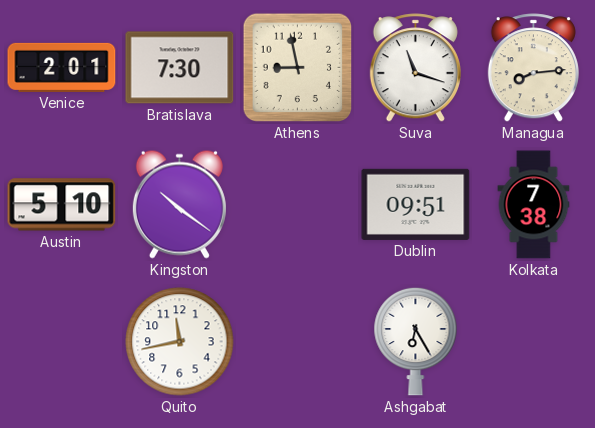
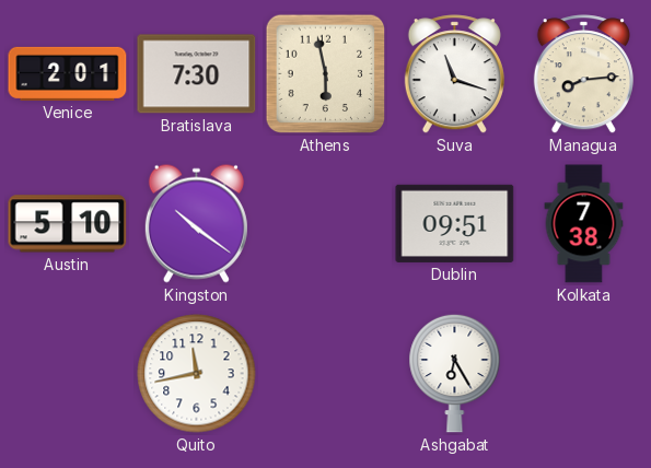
Athens: 8:58 -> 5:58
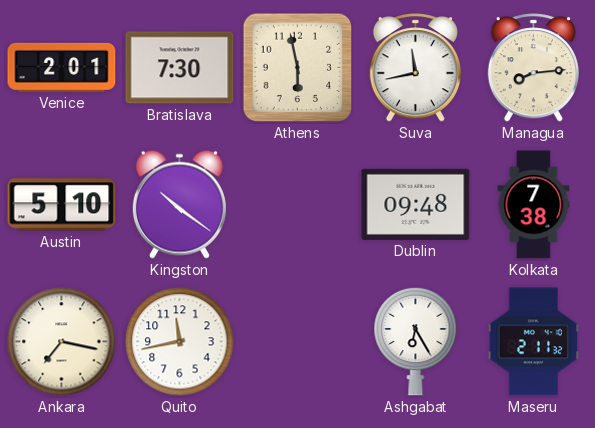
Suva: 11:18 -> 11:43
Dublin: 09:51 -> 09:48
Ankara: none -> 7:17
Maseru: none -> 2:11
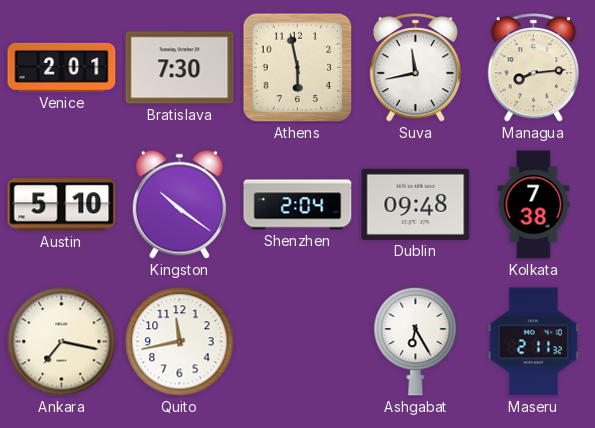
Shenzhen: none -> 2:04
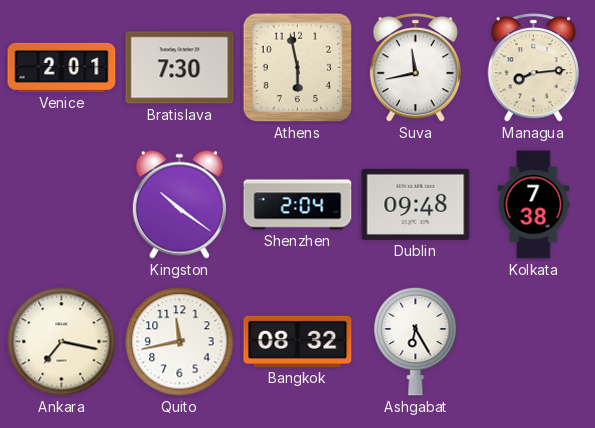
Austin: 5:10 -> none
Bangkok: none -> 08:32
Maseru: 2:11 -> none
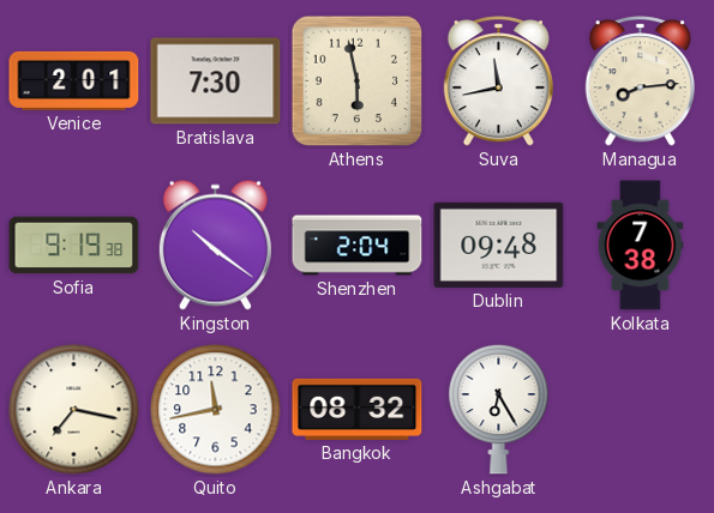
Sofia: none -> 9:19
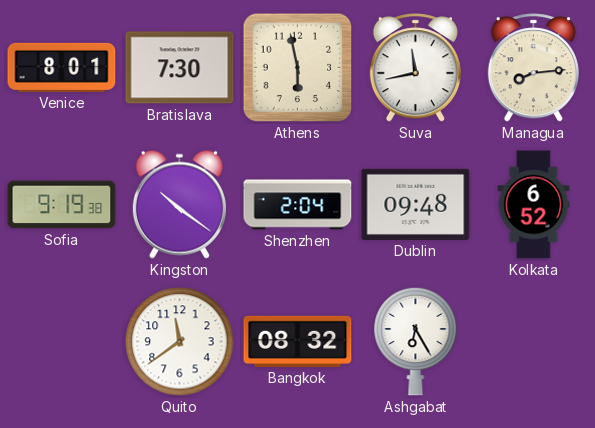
Venice: 2:01 -> 8:01
Kolkata: 7:38 -> 6:52
Ankara: 7:17 -> none
Quito: 11:43 -> 11:39
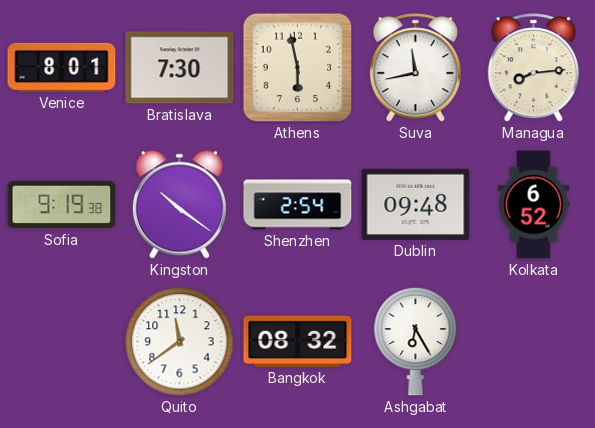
Shenzhen: 2:04 -> 2:54
